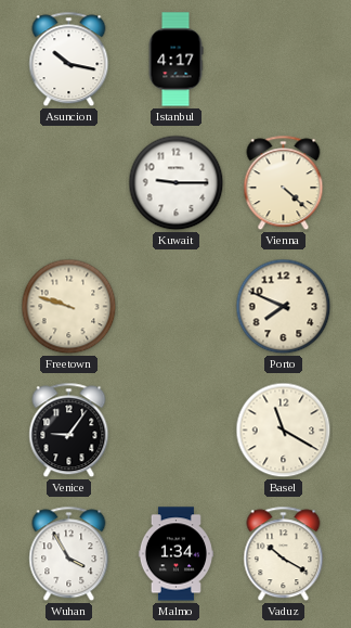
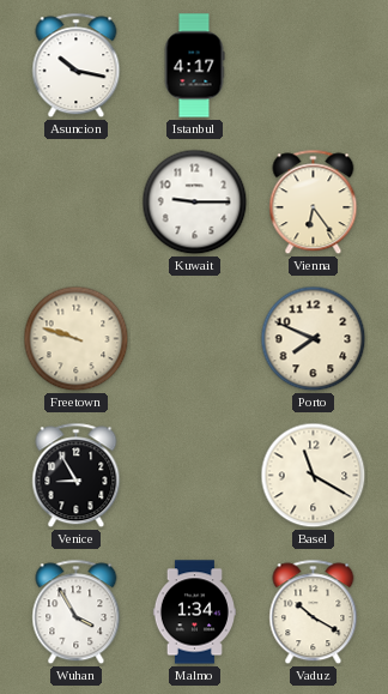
Vienna: 4:22 -> 6:24
Venice: 9:06 -> 8:55
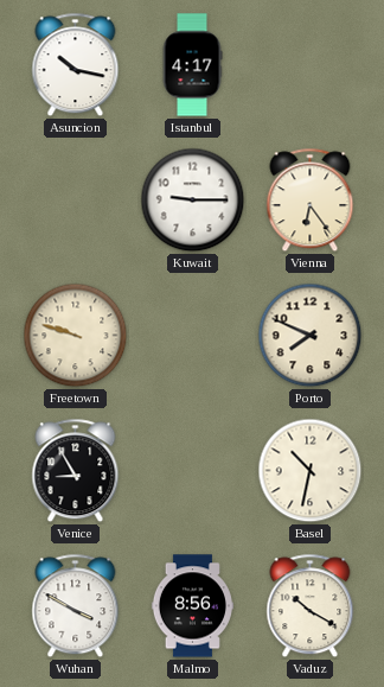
Basel: 11:20 -> 10:32
Wuhan: 3:55 -> 3:50
Malmo: 1:34 -> 8:56
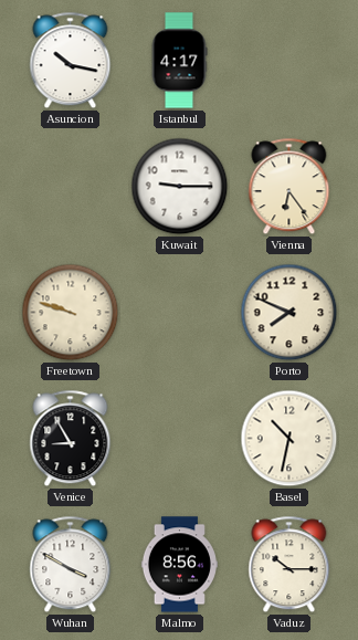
Vaduz: 10:20 -> 10:15
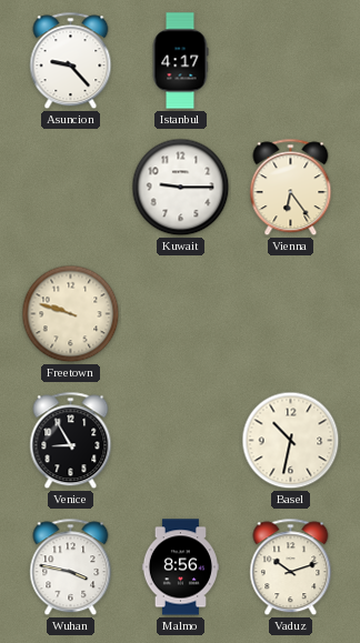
Asuncion: 10:17 -> 9:23
Porto: 7:49 -> none
Wuhan: 3:50 -> 3:47
Vaduz: 10:15 -> 10:12
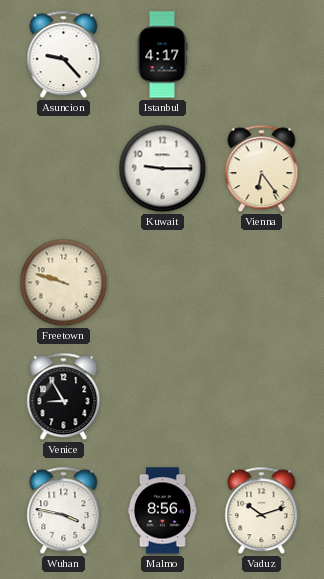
Basel: 10:32 -> none
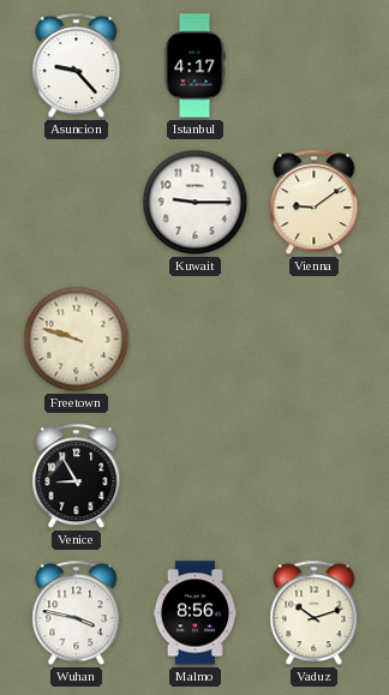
Vienna: 6:24 -> 9:09
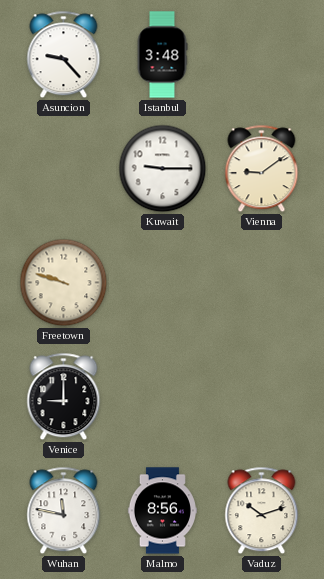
Istanbul: 4:17 -> 3:48
Venice: 8:55 -> 9:00
Wuhan: 3:47 -> 11:47
